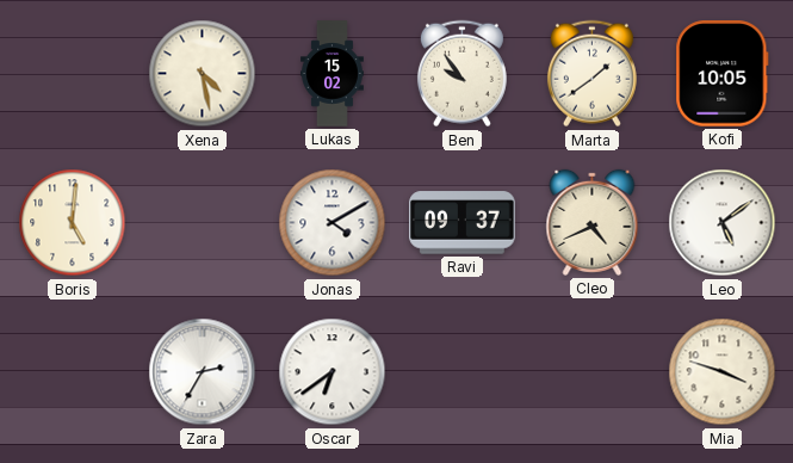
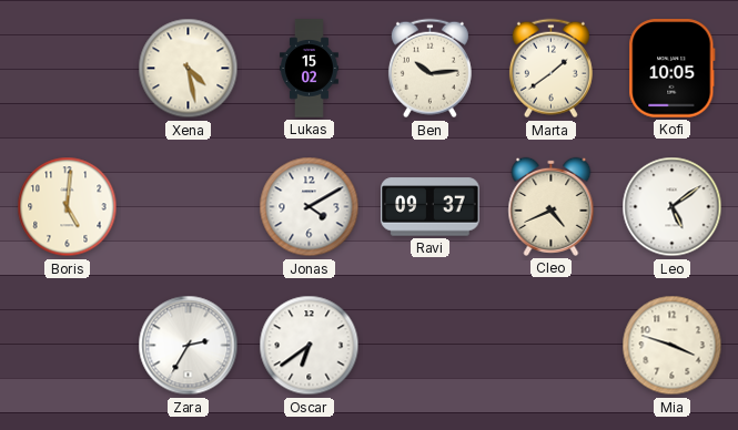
Ben: 9:54 -> 10:14
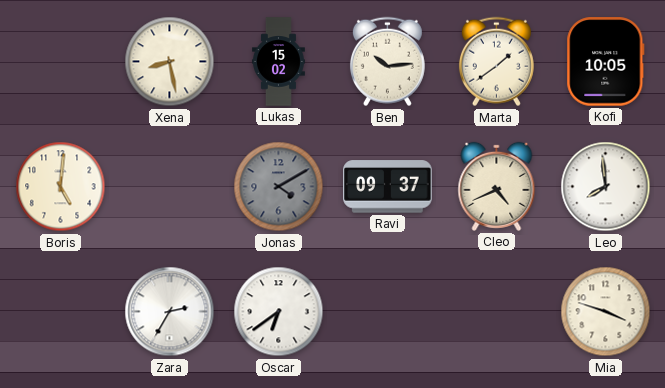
Xena: 4:28 -> 8:28
Jonas dial: white -> grey
Leo: 5:09 -> 7:59
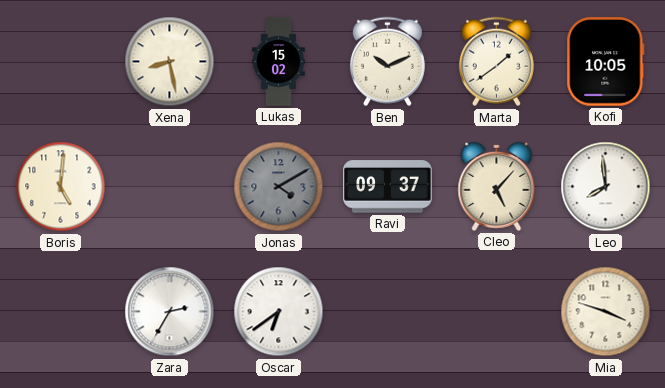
Ben: 10:14 -> 10:11
Cleo: 4:41 -> 5:07
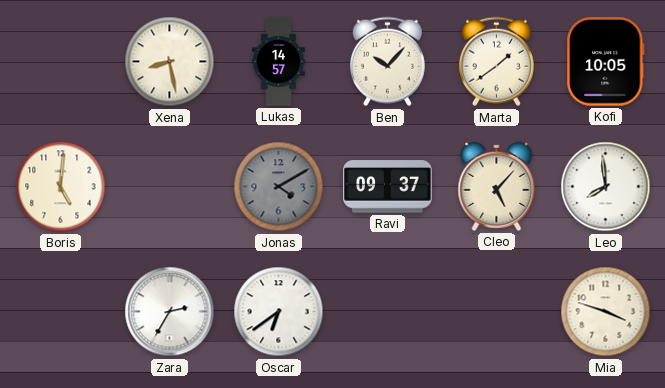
Lukas: 15:02 -> 14:57
Ben: 10:11 -> 10:07
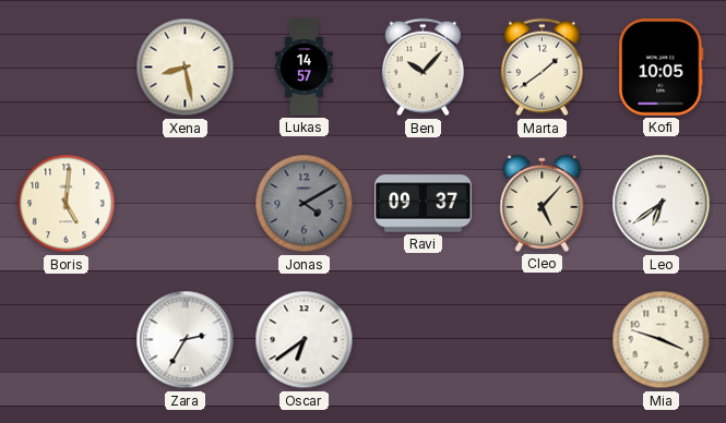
Leo: 7:59 -> 6:39
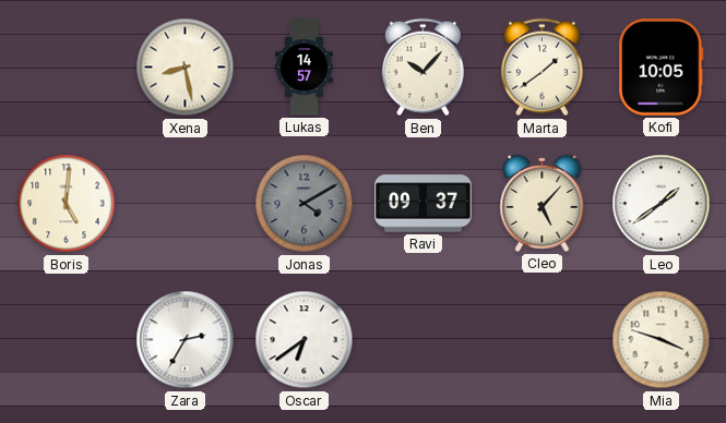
Leo: 6:39 -> 1:39
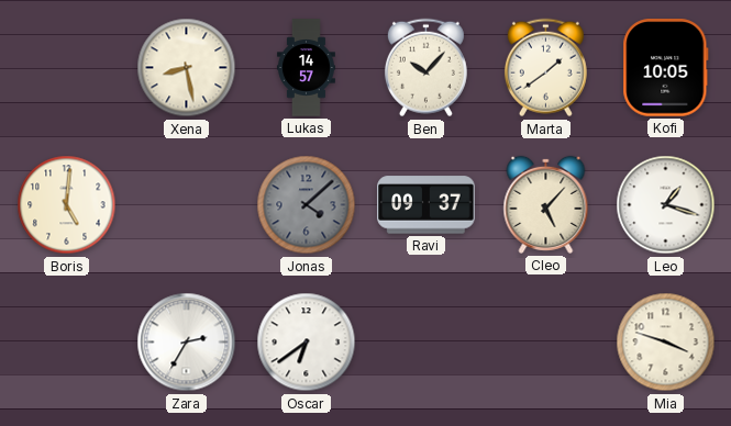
Jonas: 4:10 -> 4:08
Leo: 1:39 -> 1:18
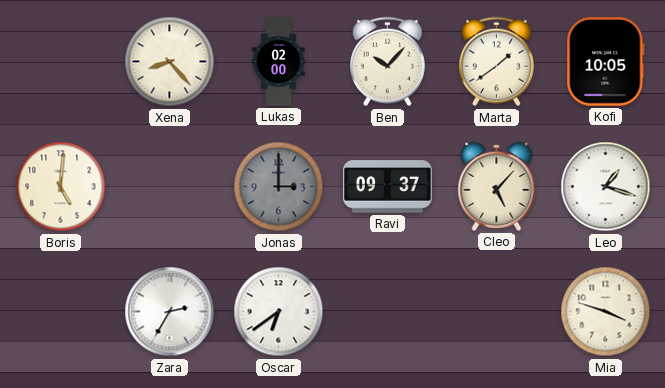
Xena: 8:28 -> 8:23
Lukas: 14:57 -> 02:00
Jonas: 4:08 -> 3:00
